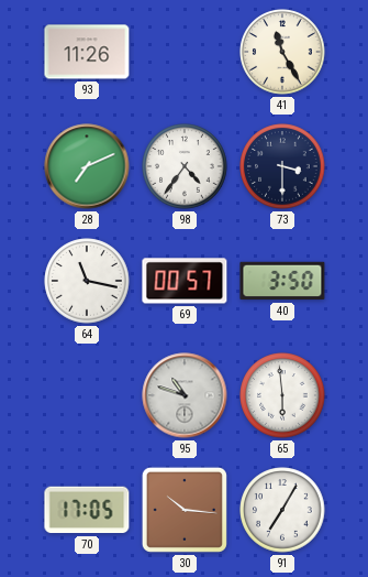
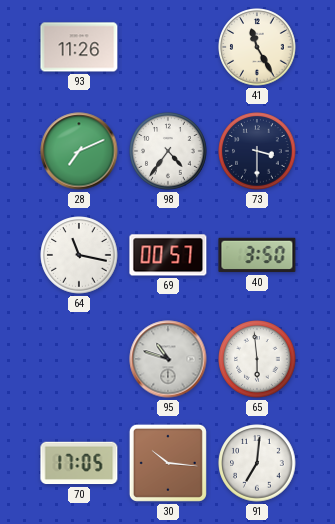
91: 7:05 -> 7:01
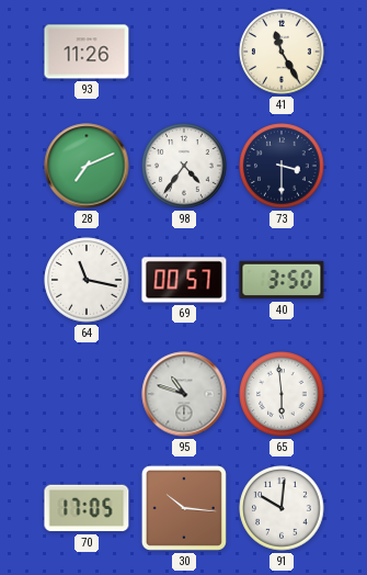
91: 7:01 -> 10:01
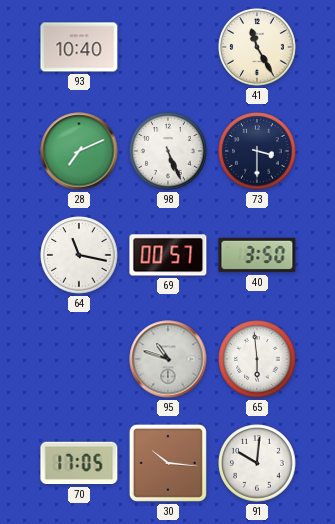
93: 11:26 -> 10:40
98: 4:36 -> 5:26
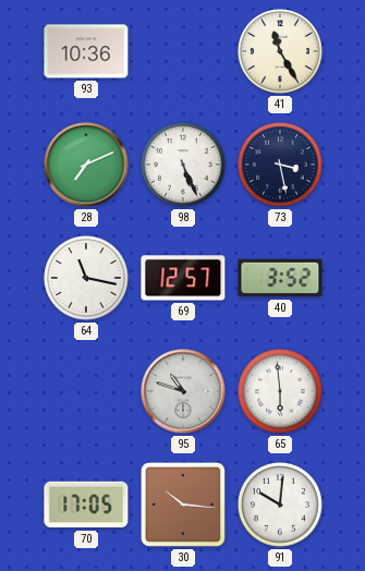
93: 10:40 -> 10:36
73: 3:30 -> 3:28
69: 00:57 -> 12:57
40: 3:50 -> 3:52
